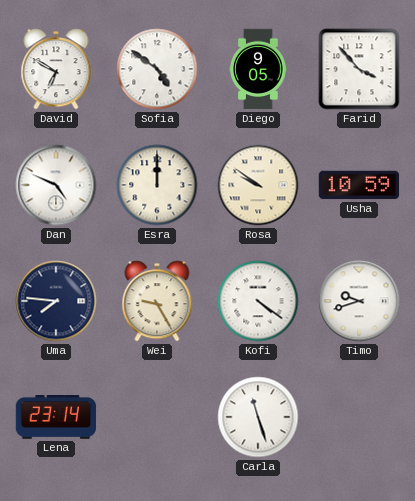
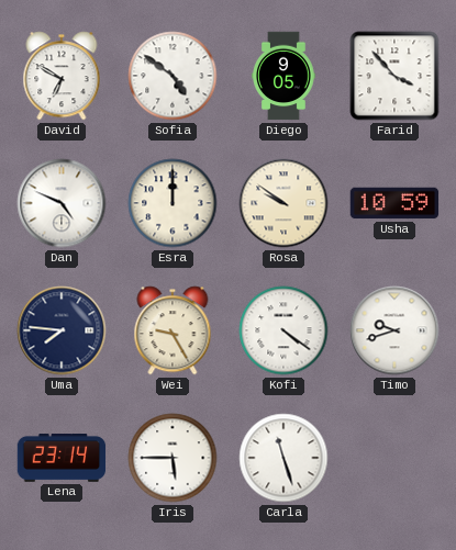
Iris: none -> 5:45
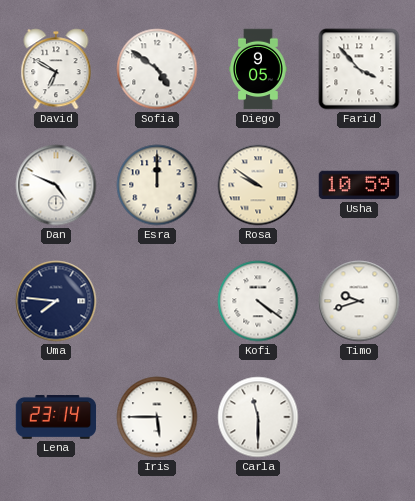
Wei: 9:25 -> none
Carla: 11:27 -> 11:30
